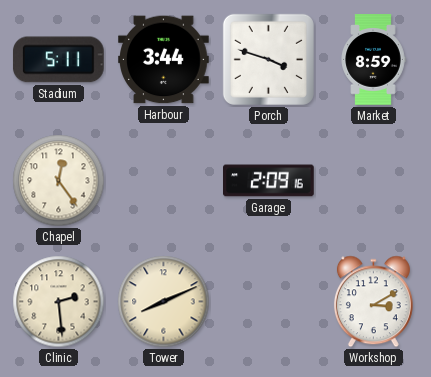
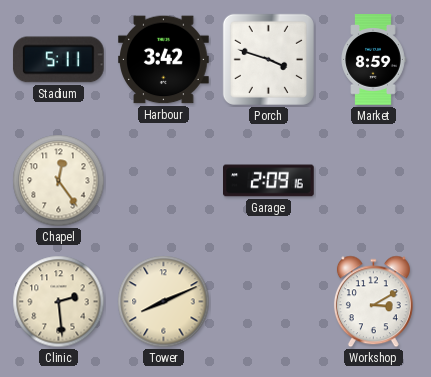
Harbour: 3:44 -> 3:42
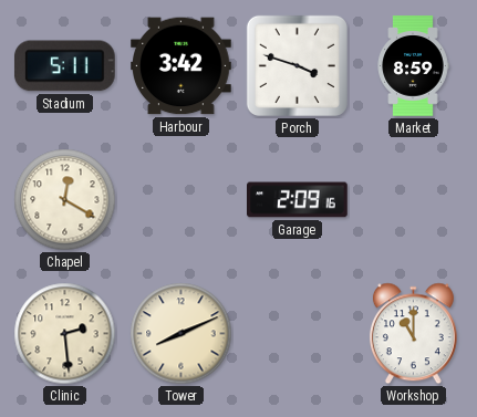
Chapel: 12:24 -> 12:20
Workshop: 3:10 -> 11:00
